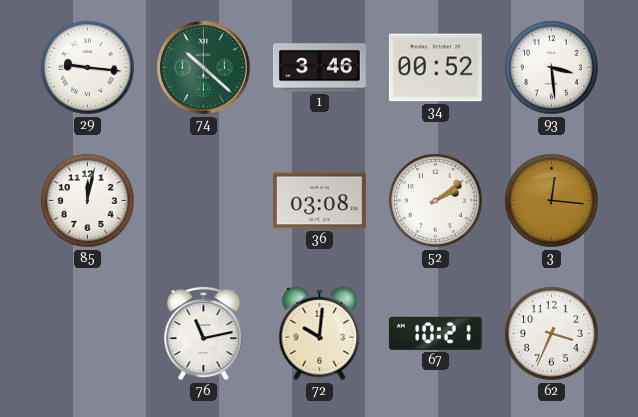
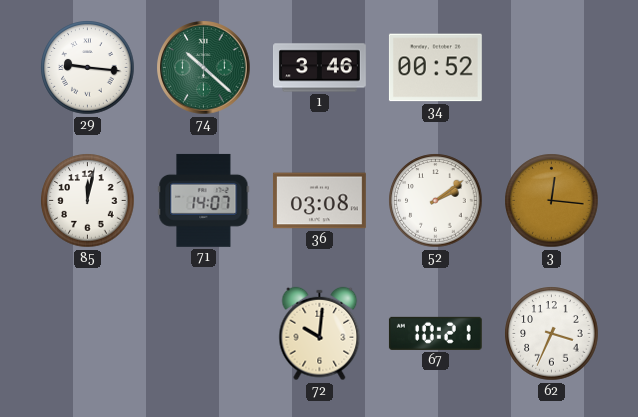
93: 3:29 -> none
71: none -> 14:07
76: 11:13 -> none
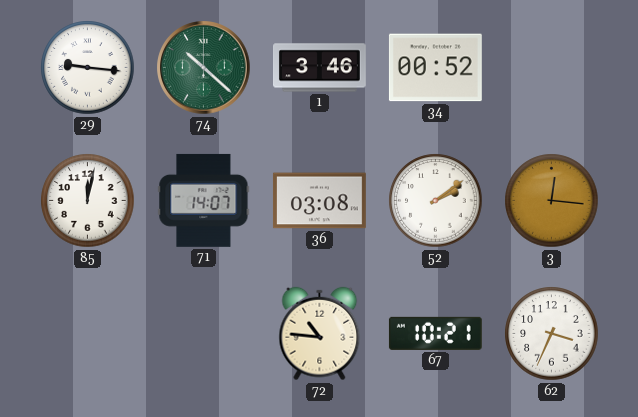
72: 10:01 -> 10:46
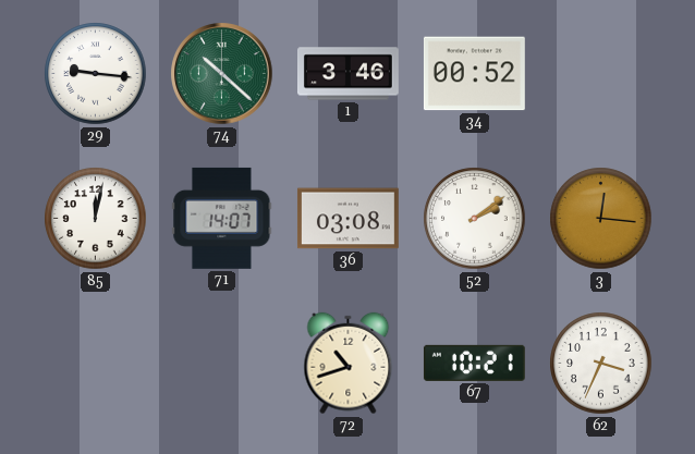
72: 10:46 -> 10:42
